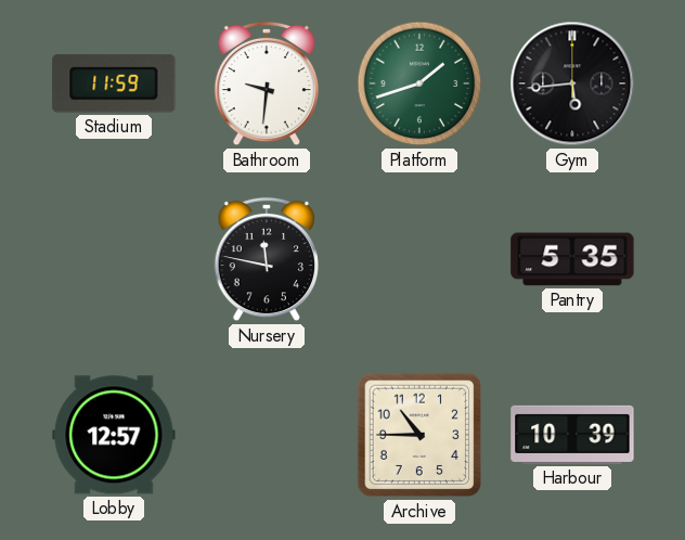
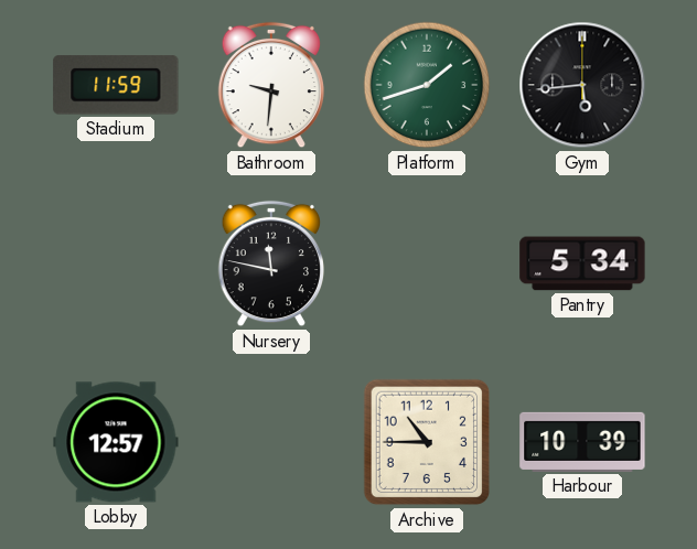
Pantry: 5:35 -> 5:34
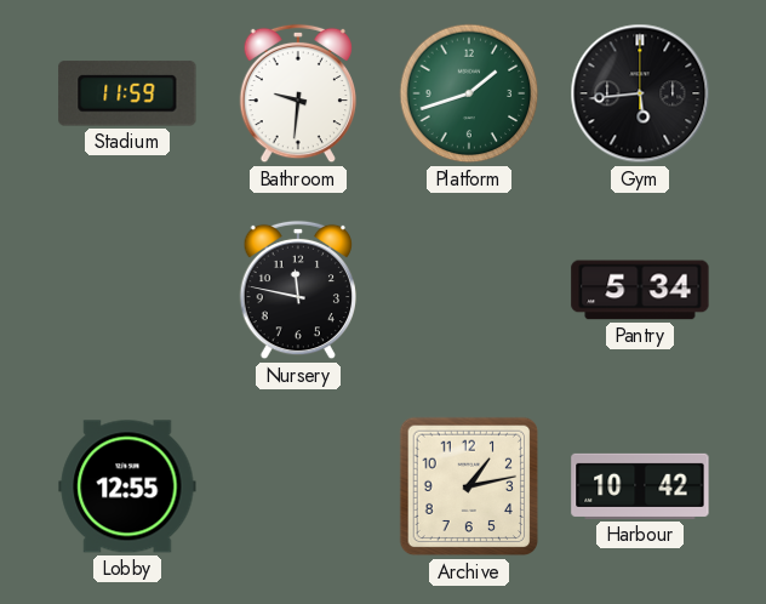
Lobby: 12:57 -> 12:55
Archive: 10:45 -> 1:13
Harbour: 10:39 -> 10:42
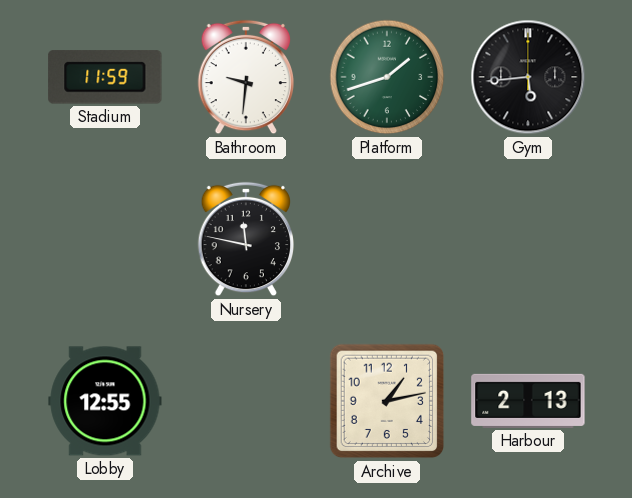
Pantry: 5:34 -> none
Harbour: 10:42 -> 2:13
